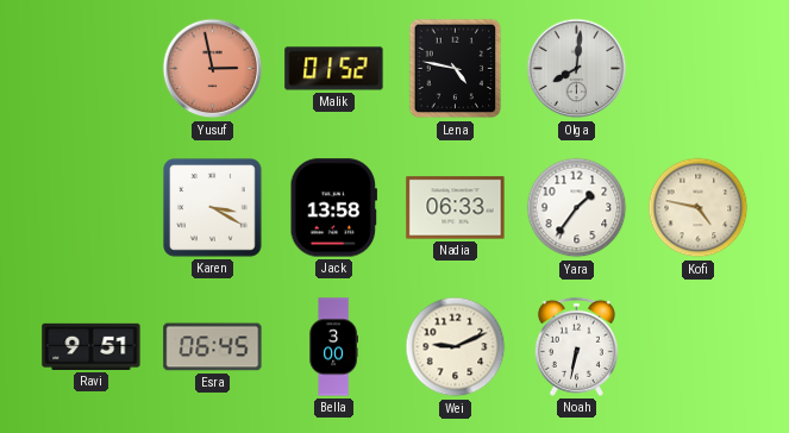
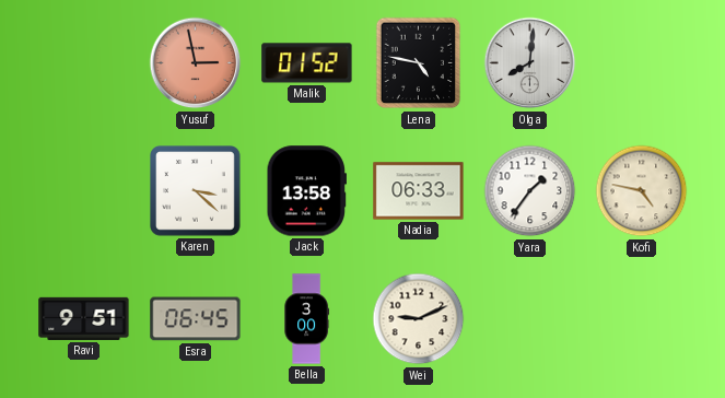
Karen: 3:20 -> 3:22
Noah: 6:32 -> none
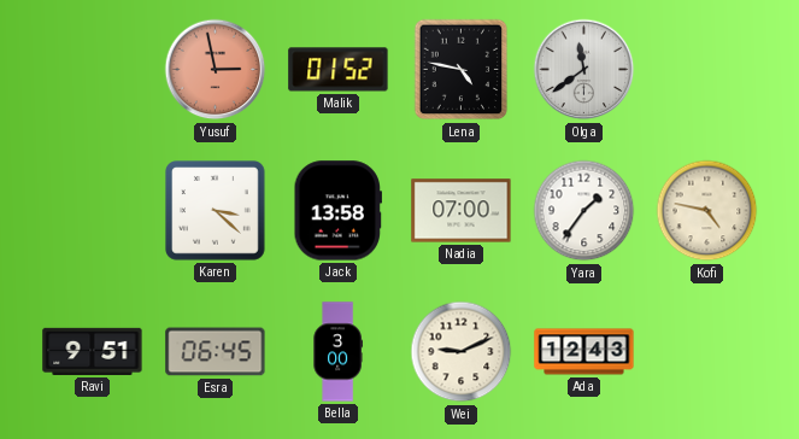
Olga: 8:01 -> 11:39
Nadia: 06:33 -> 07:00
Ada: none -> 12:43
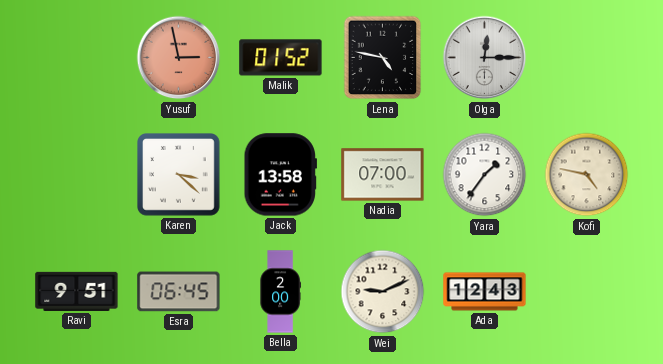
Olga: 11:39 -> 12:15
Bella: 3:00 -> 2:00
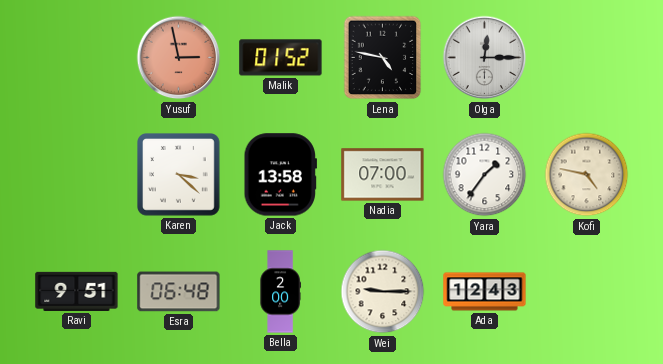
Esra: 06:45 -> 06:48
Wei: 9:11 -> 9:15
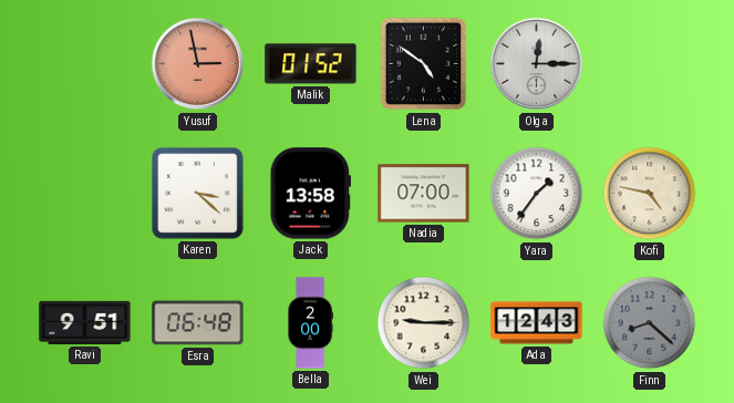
Lena: 4:47 -> 4:51
Finn: none -> 8:22
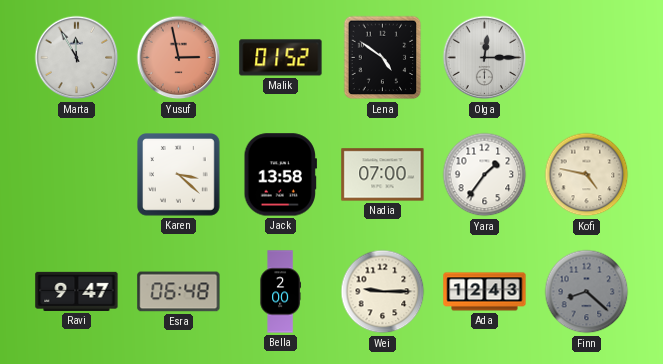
Marta: none -> 11:55
Ravi: 9:51 -> 9:47
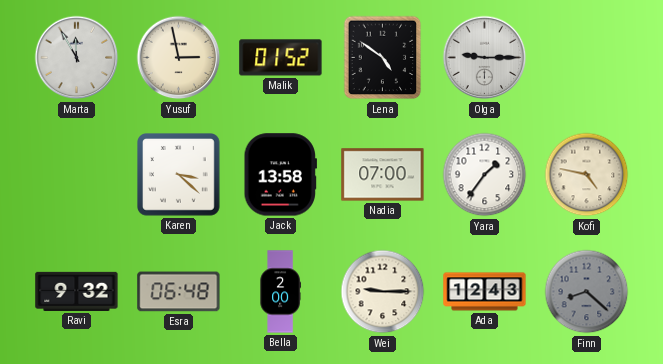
Yusuf dial: salmon -> cream
Olga: 12:15 -> 9:15
Ravi: 9:47 -> 9:32
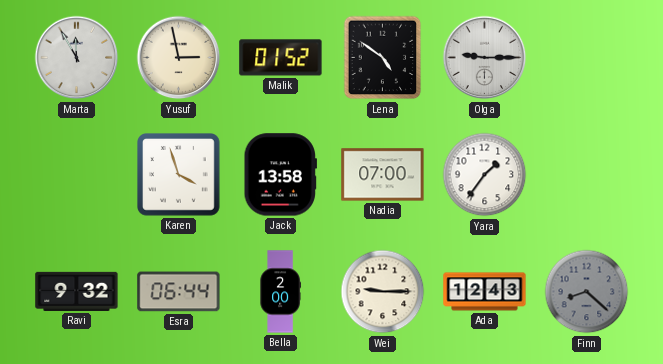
Karen: 3:22 -> 3:57
Kofi: 4:47 -> none
Esra: 06:48 -> 06:44
